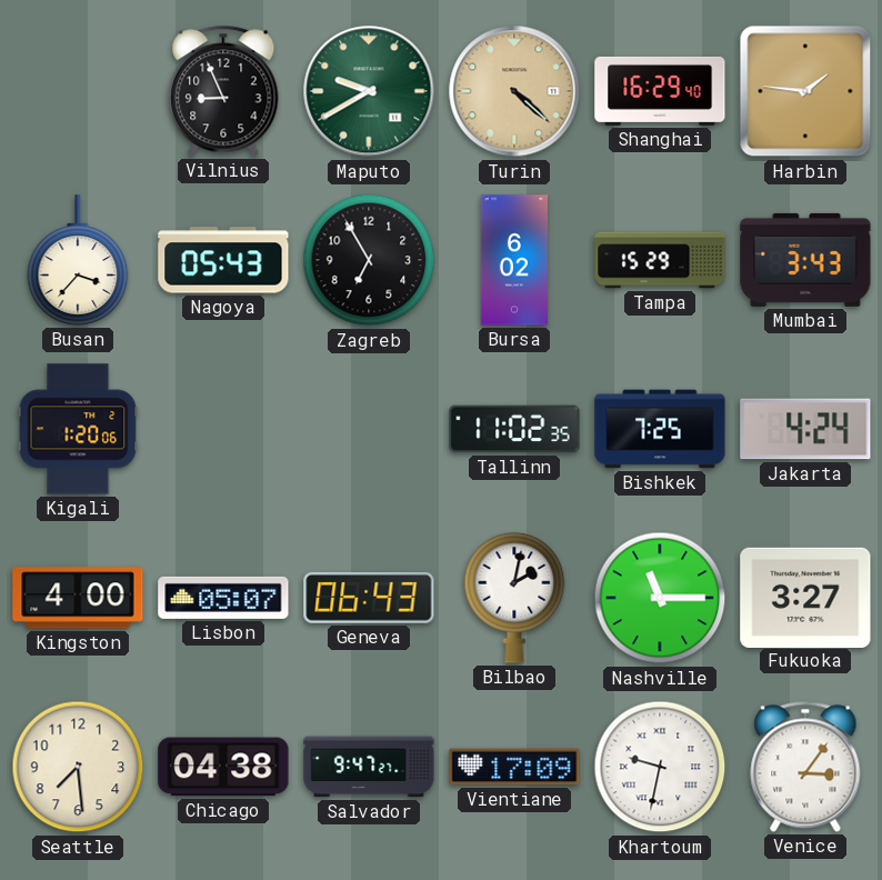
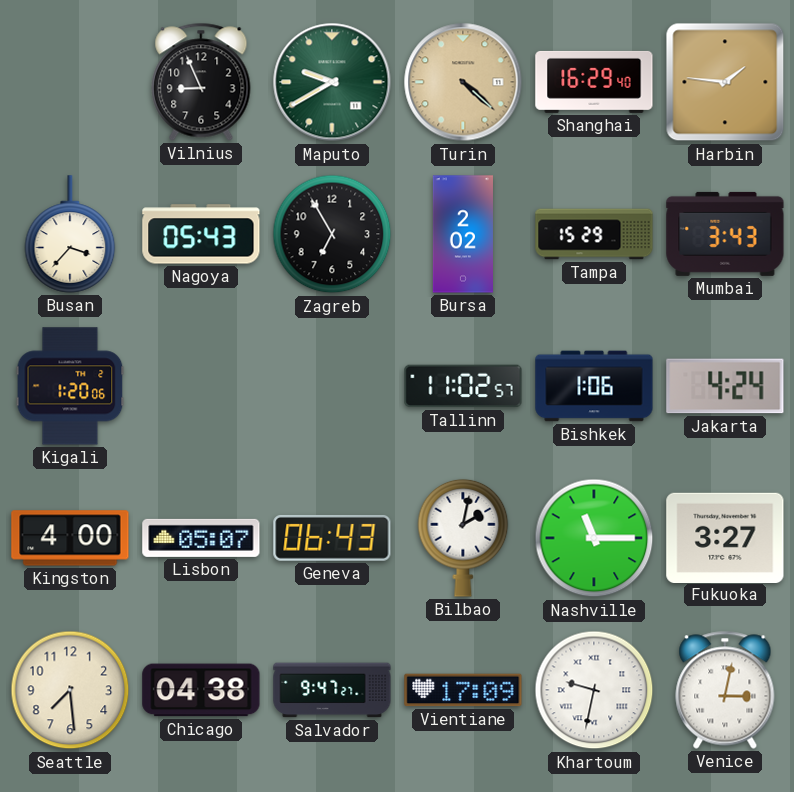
Bursa: 6:02 -> 2:02
Tallinn: 11:02:35 -> 11:02:57
Bishkek: 7:25 -> 1:06
Venice: 3:06 -> 3:02
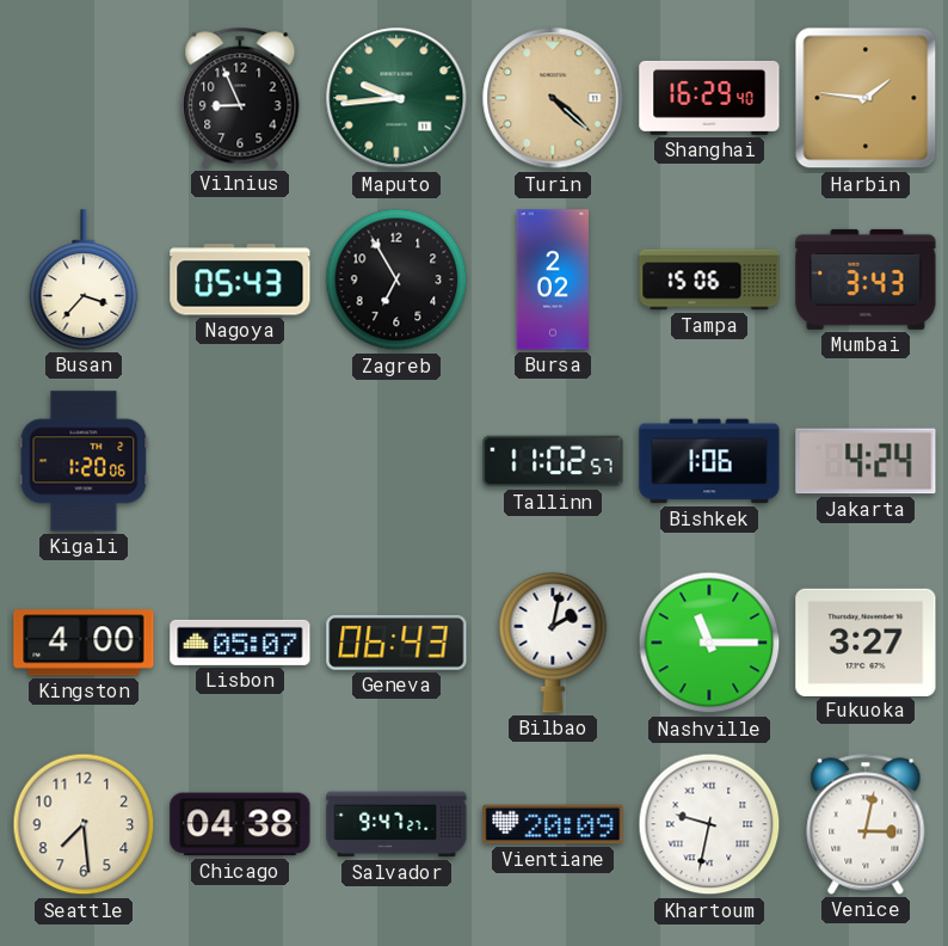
Maputo: 9:40 -> 9:44
Tampa: 15:29 -> 15:06
Vientiane: 17:09 -> 20:09
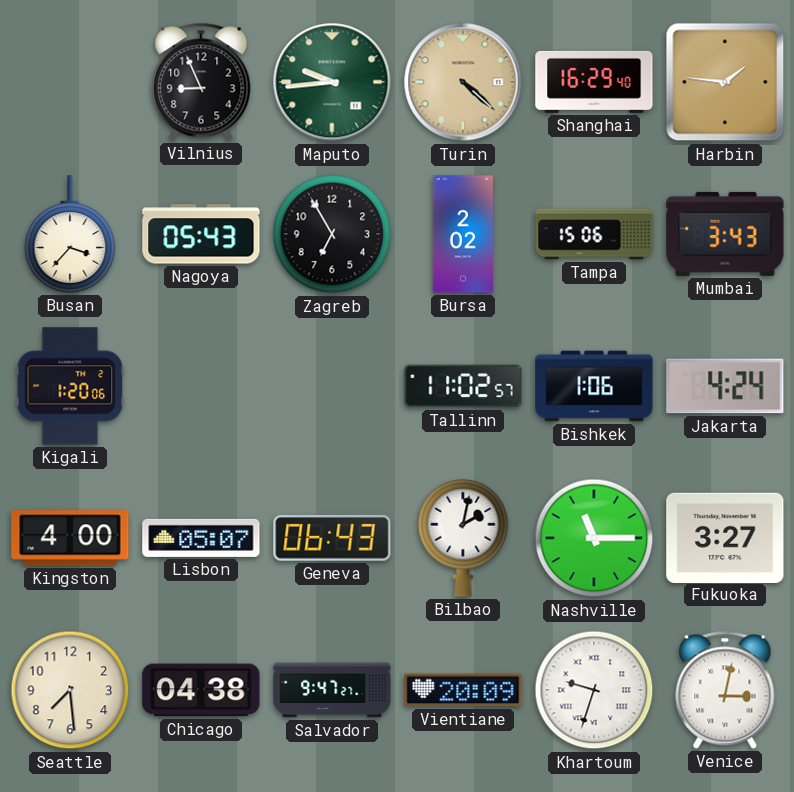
Khartoum: 9:32 -> 9:33
